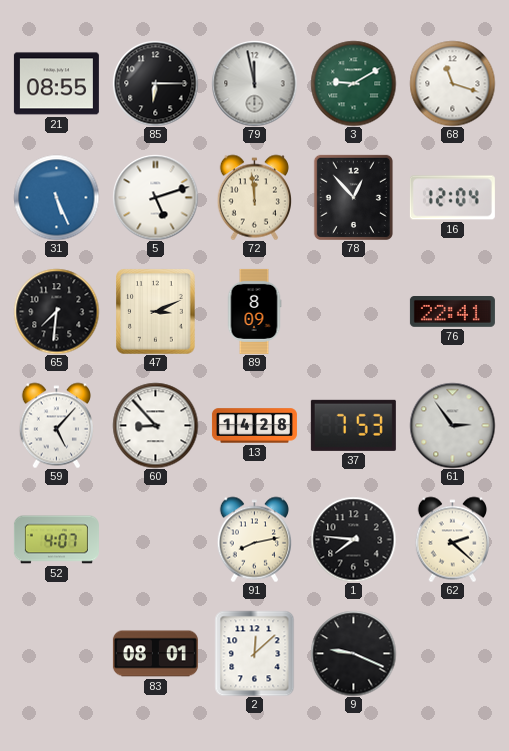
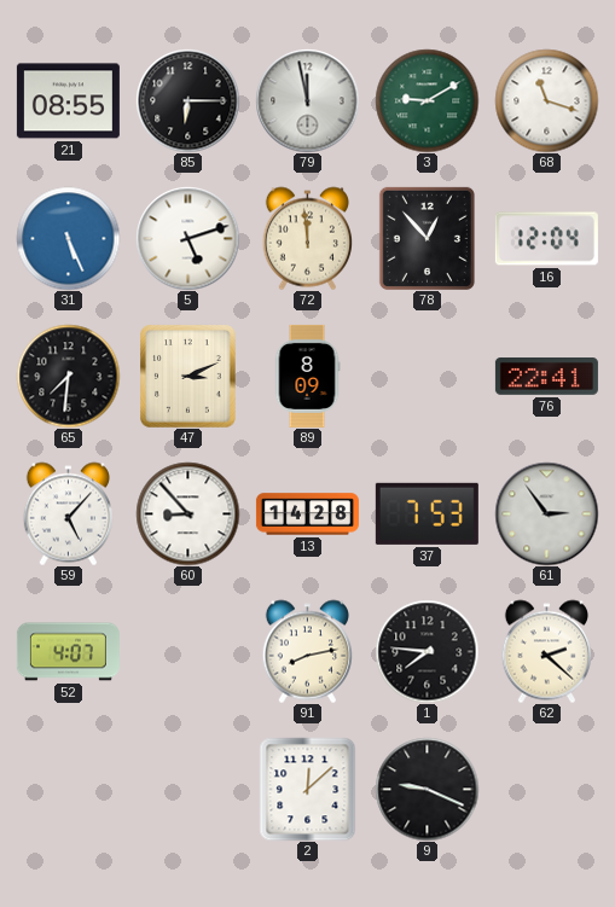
83: 08:01 -> none
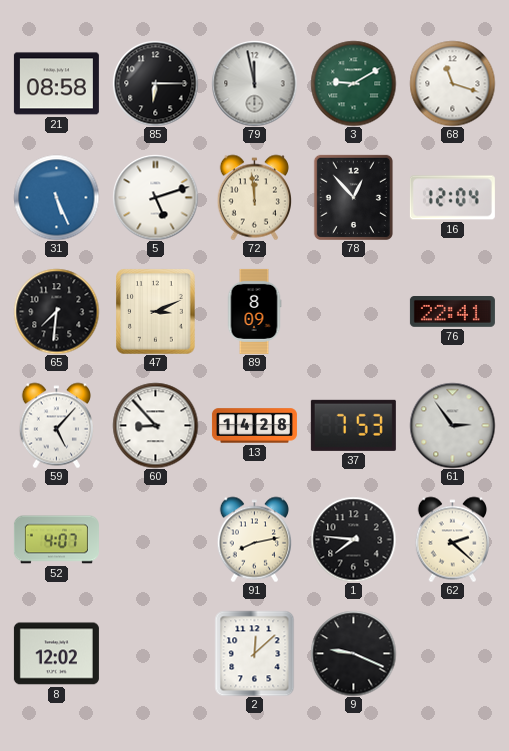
21: 08:55 -> 08:58
8: none -> 12:02
